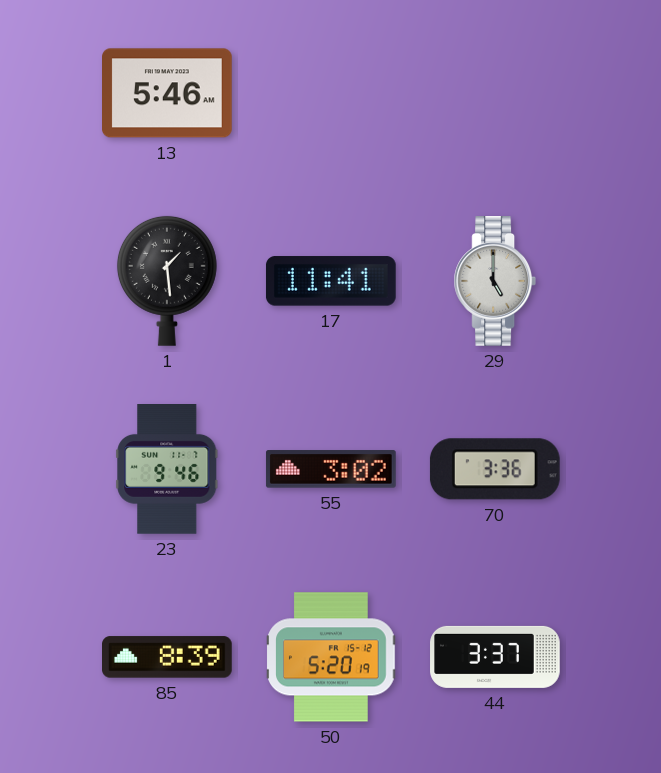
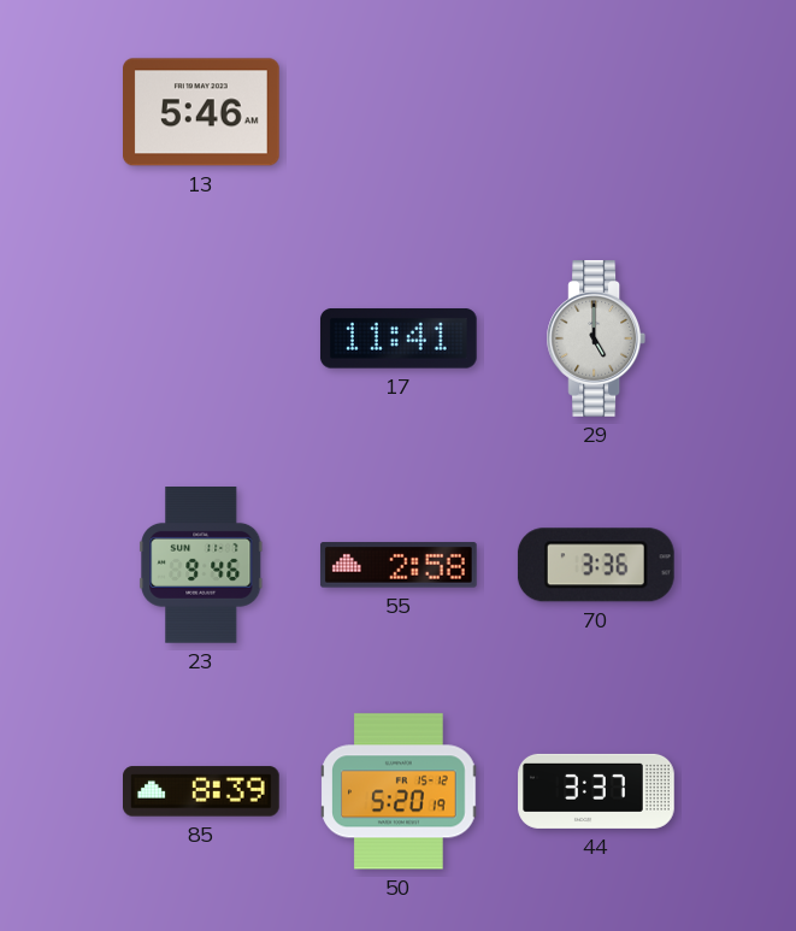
1: 1:29 -> none
55: 3:02 -> 2:58
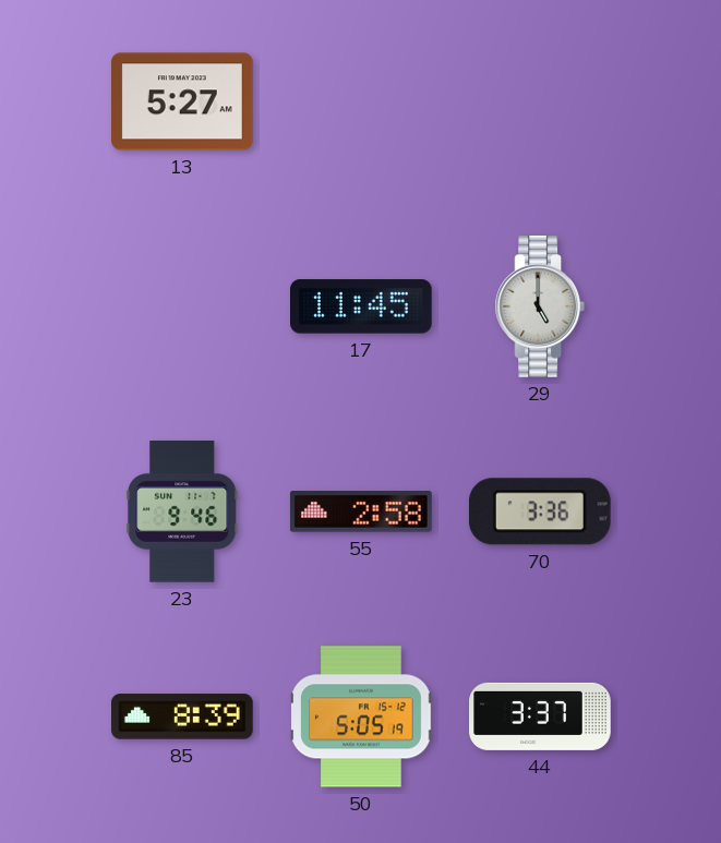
13: 5:46 -> 5:27
17: 11:41 -> 11:45
50: 5:20 -> 5:05
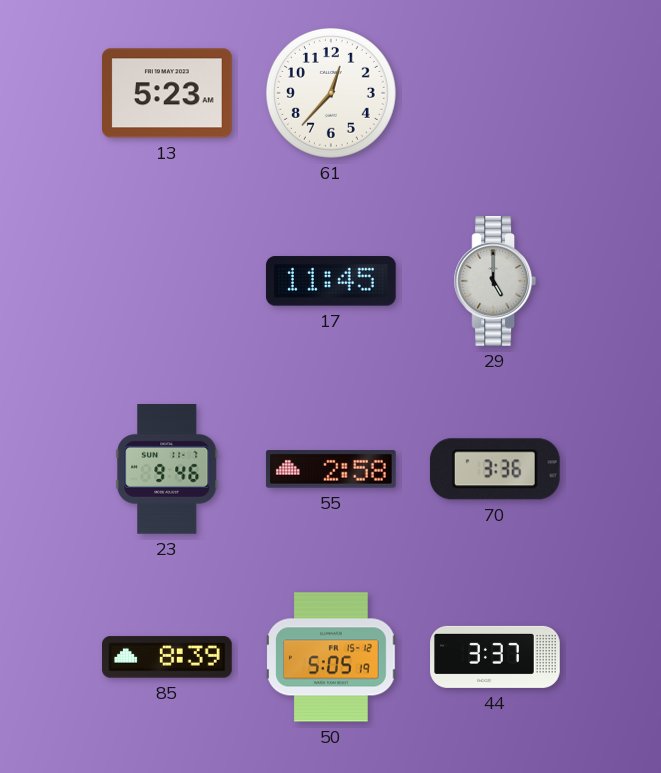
13: 5:27 -> 5:23
61: none -> 12:37
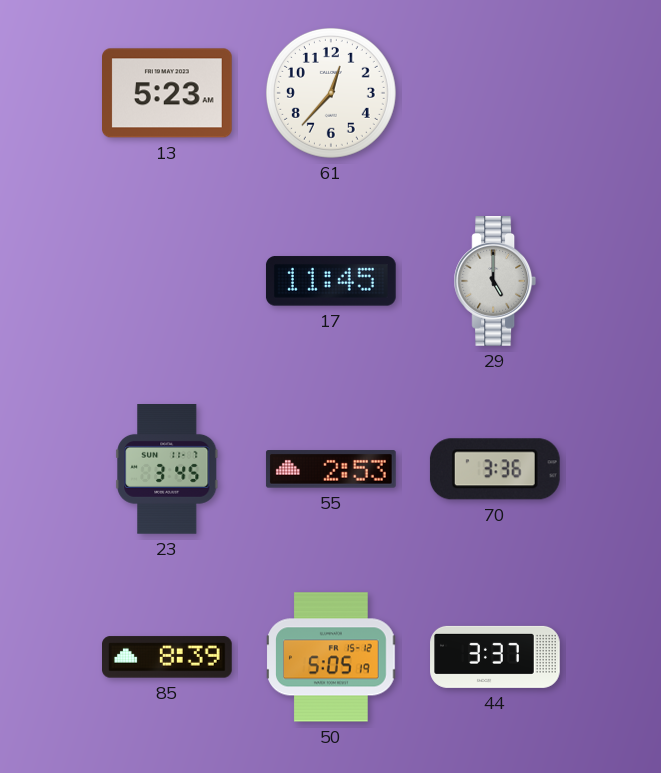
23: 9:46 -> 3:45
55: 2:58 -> 2:53
